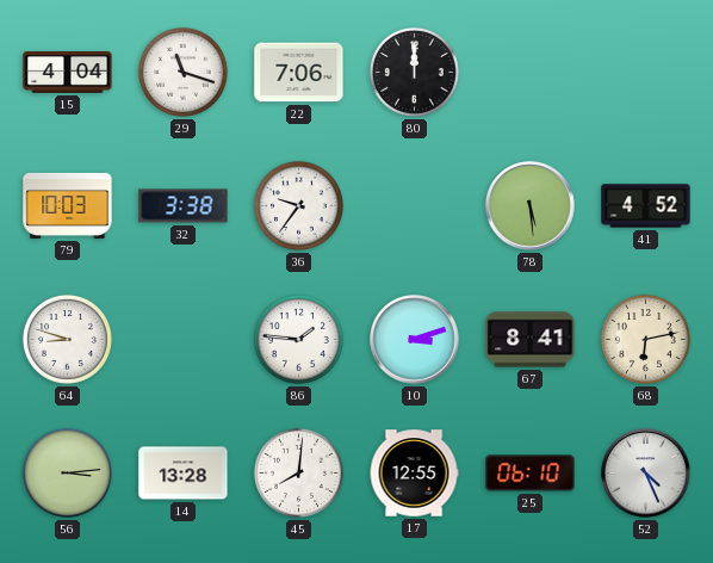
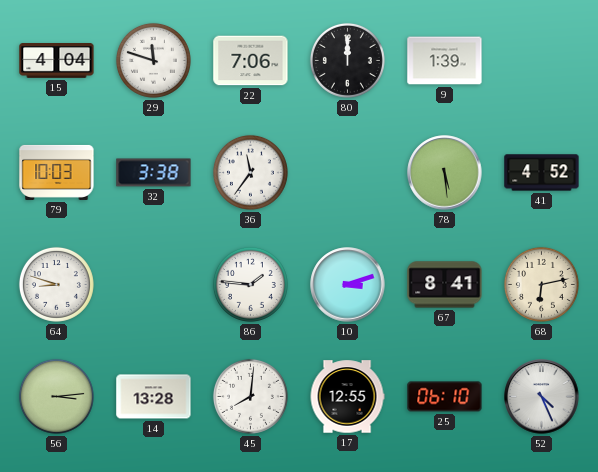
29: 11:18 -> 11:48
9: none -> 1:39
36: 9:36 -> 11:36
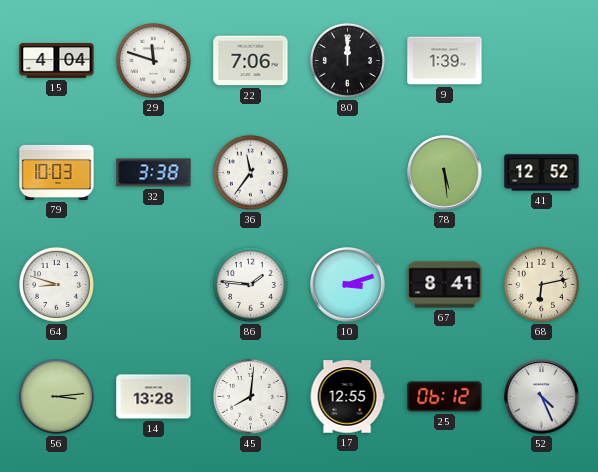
41: 4:52 -> 12:52
25: 06:10 -> 06:12
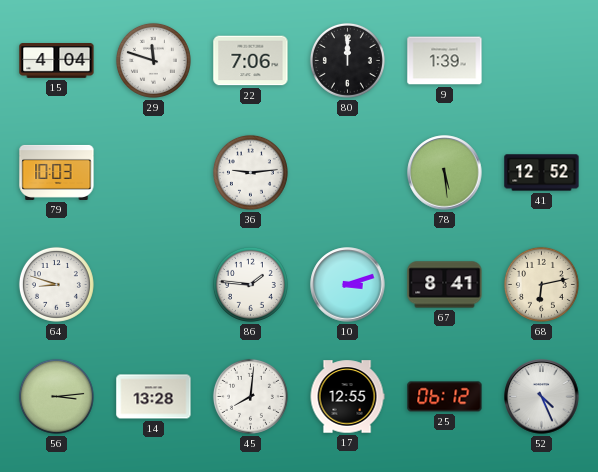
32: 3:38 -> none
36: 11:36 -> 9:14
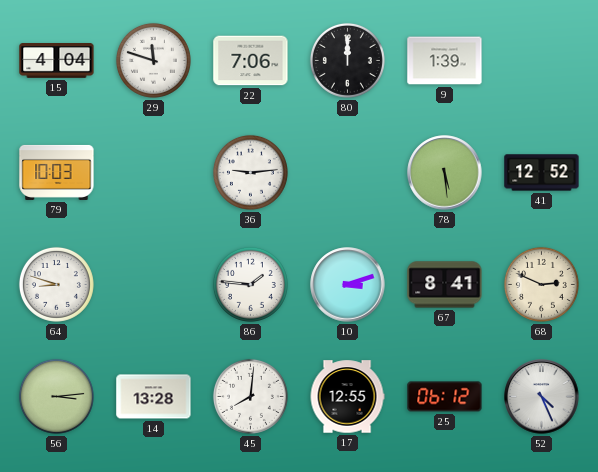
68: 6:13 -> 2:49
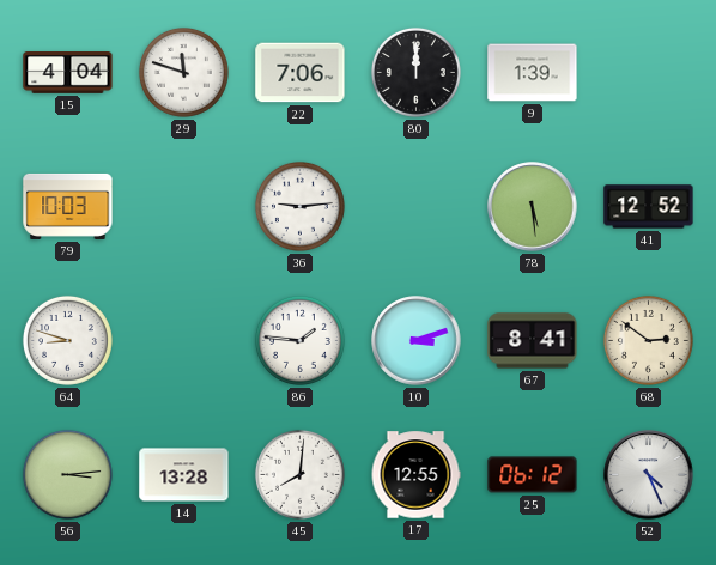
68: 2:49 -> 2:51
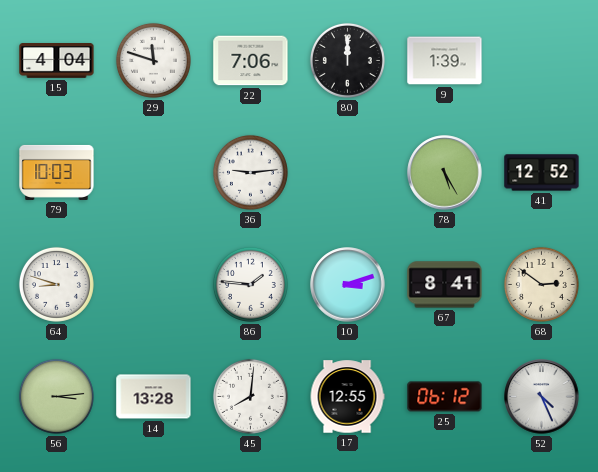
78: 5:29 -> 5:25
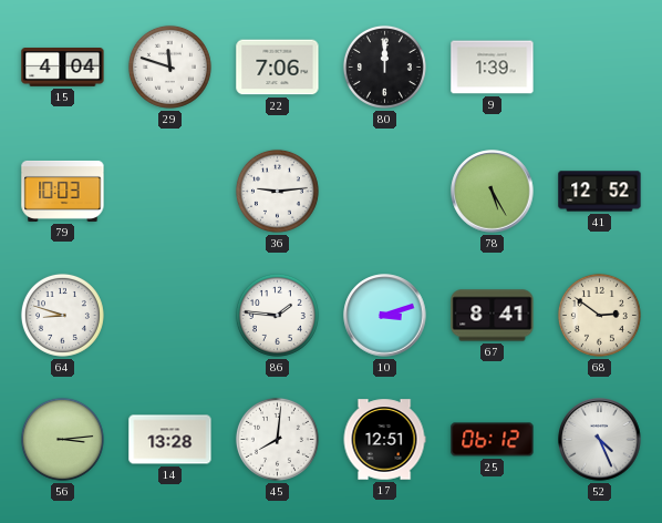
17: 12:55 -> 12:51
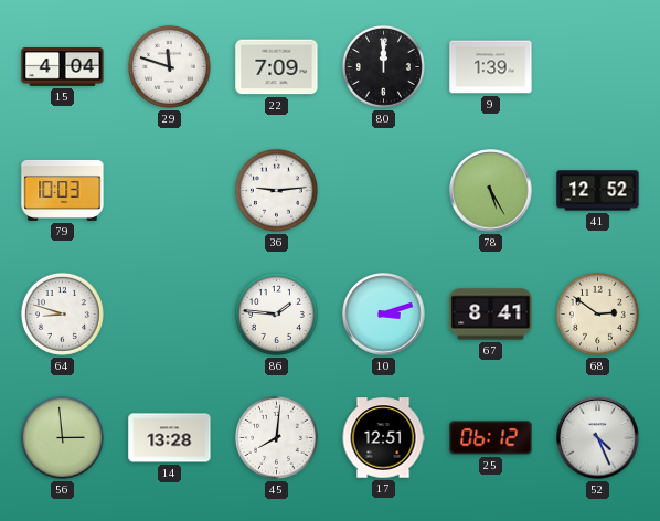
22: 7:06 -> 7:09
56: 3:14 -> 2:59
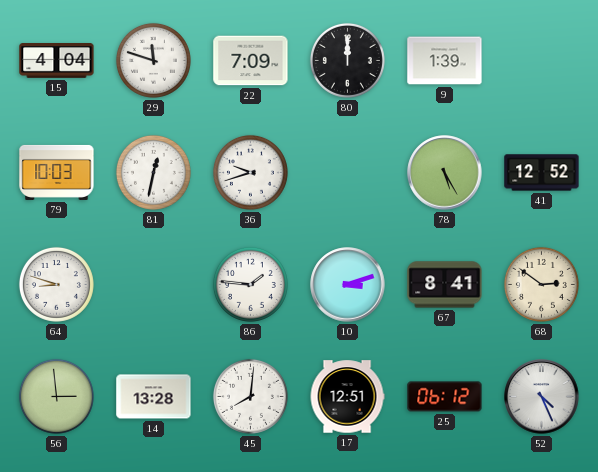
81: none -> 12:32
36: 9:14 -> 9:42
